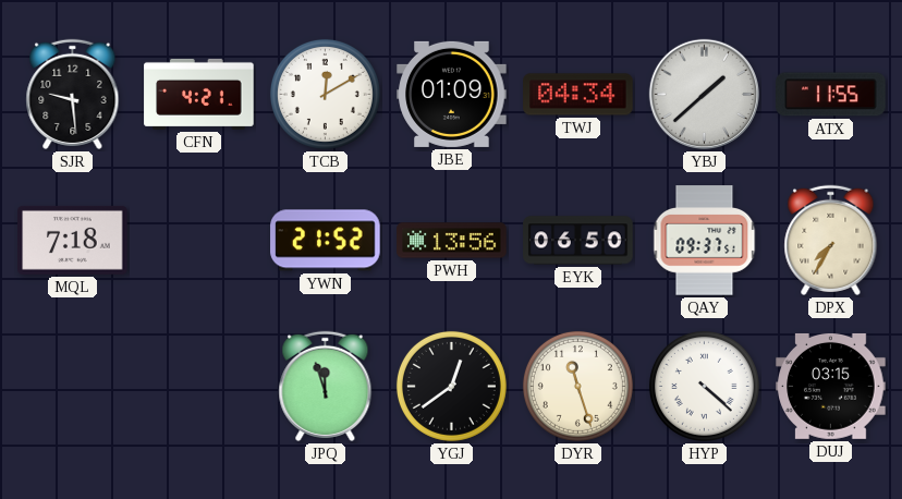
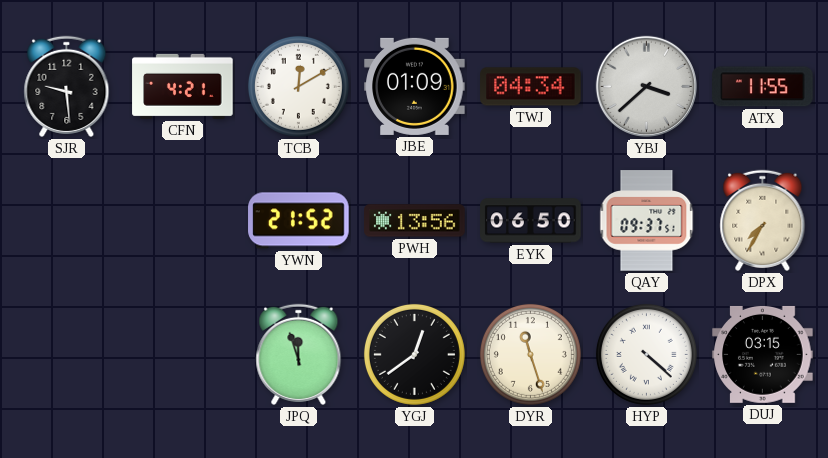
YBJ: 1:38 -> 3:38
MQL: 7:18 -> none
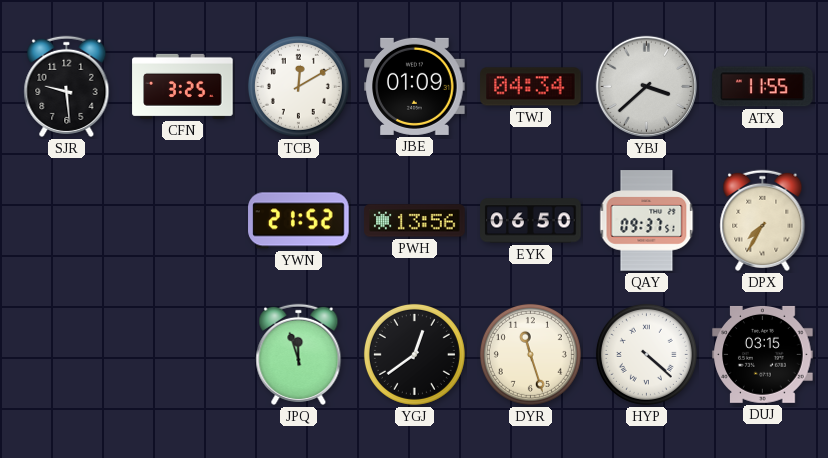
CFN: 4:21 -> 3:25
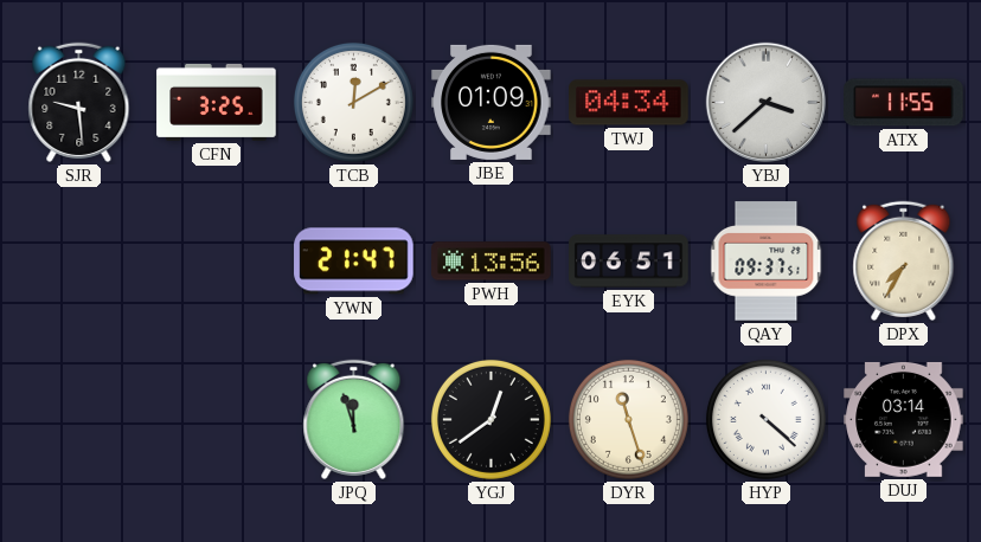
YWN: 21:52 -> 21:47
EYK: 06:50 -> 06:51
DUJ: 03:15 -> 03:14
